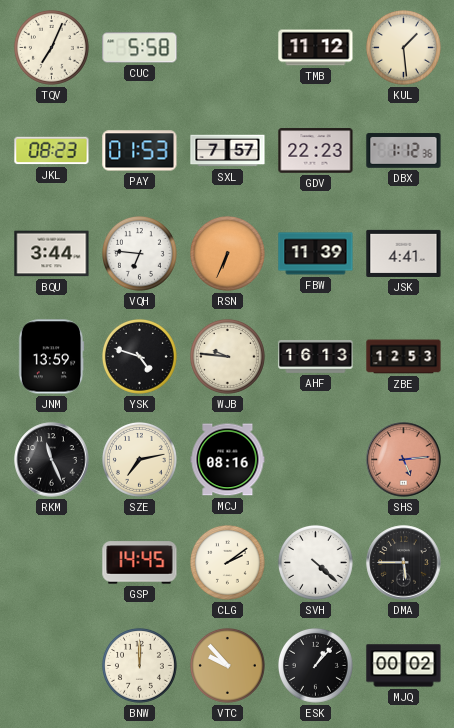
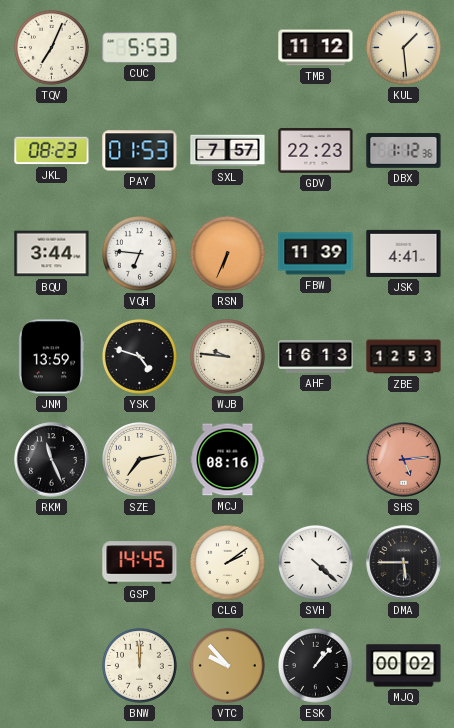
CUC: 5:58 -> 5:53
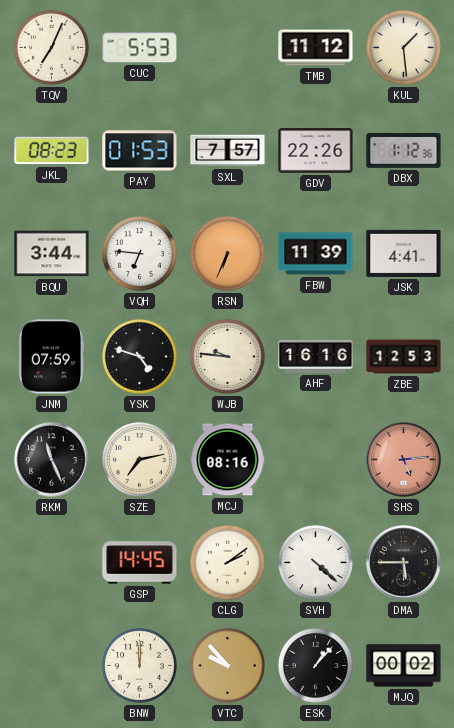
GDV: 22:23 -> 22:26
JNM: 13:59 -> 07:59
AHF: 16:13 -> 16:16
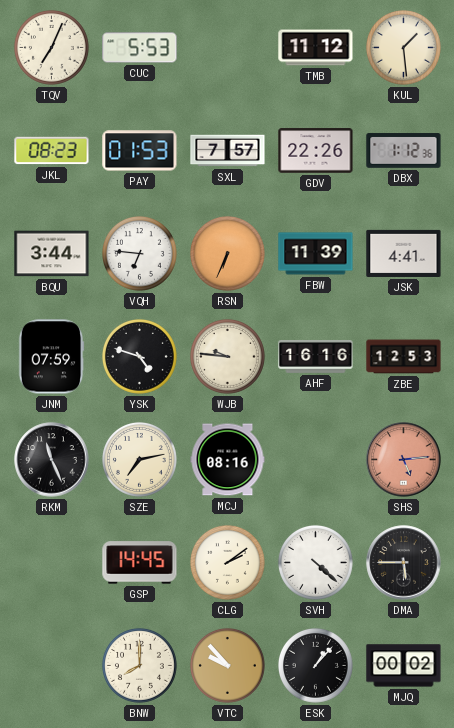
BNW: 12:00 -> 8:00
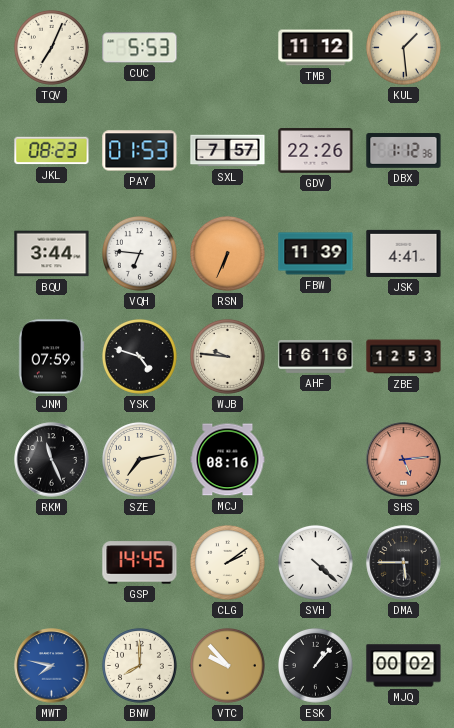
MWT: none -> 7:47
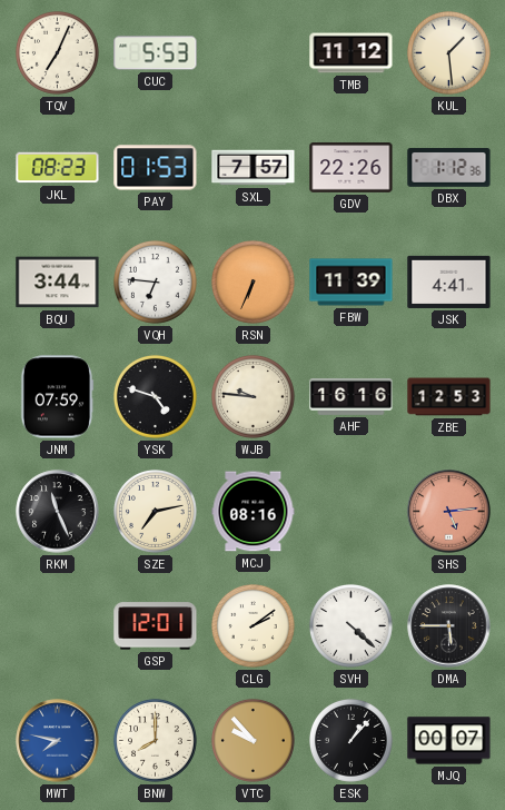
GSP: 14:45 -> 12:01
MJQ: 00:02 -> 00:07
